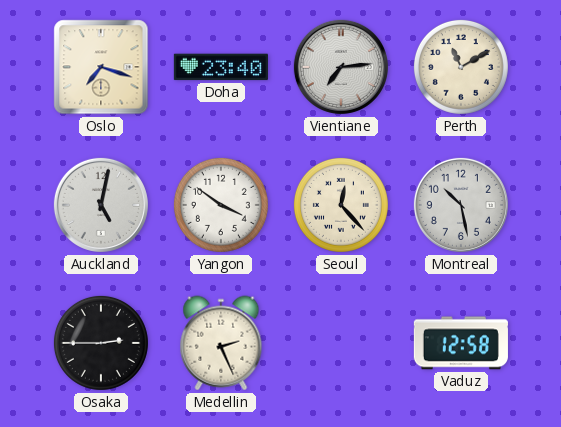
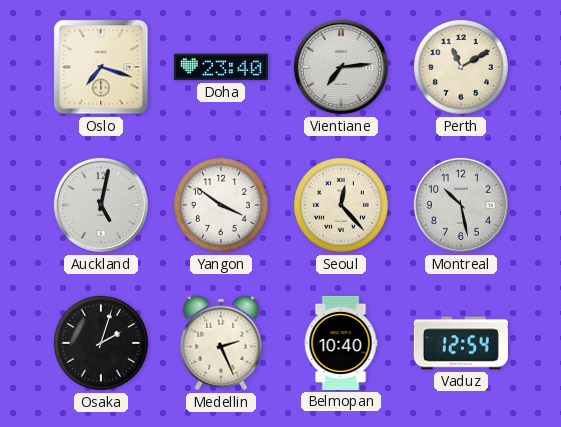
Osaka: 2:45 -> 2:03
Belmopan: none -> 10:40
Vaduz: 12:58 -> 12:54
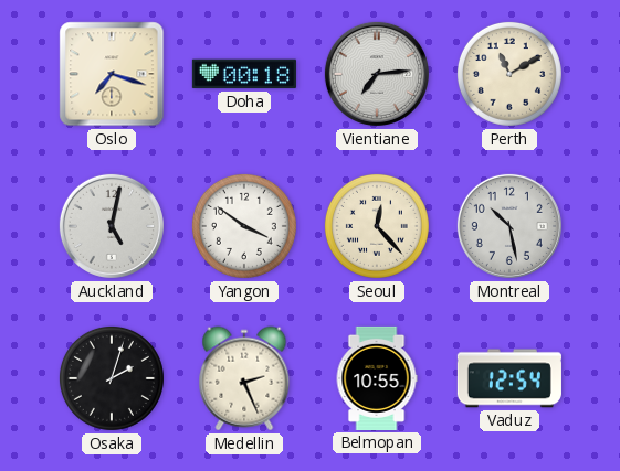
Doha: 23:40 -> 00:18
Belmopan: 10:40 -> 10:55
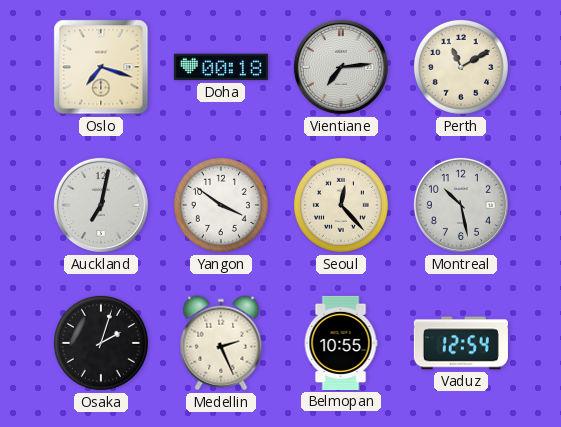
Auckland: 5:02 -> 7:02
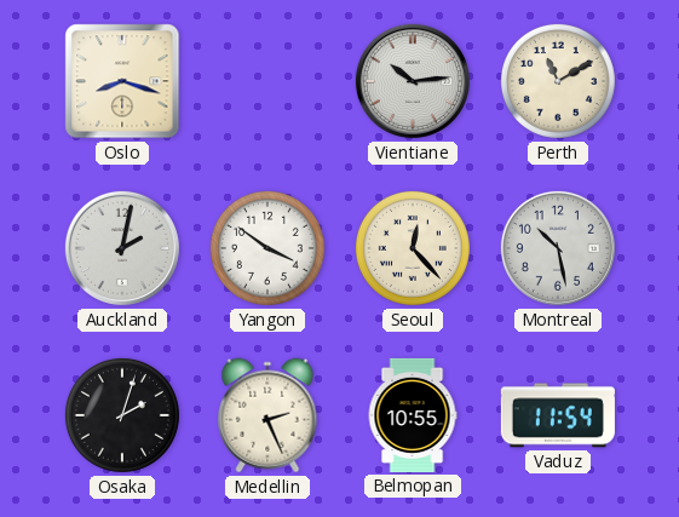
Oslo: 7:18 -> 8:18
Doha: 00:18 -> none
Vientiane: 7:14 -> 10:14
Auckland: 7:02 -> 2:02
Vaduz: 12:54 -> 11:54
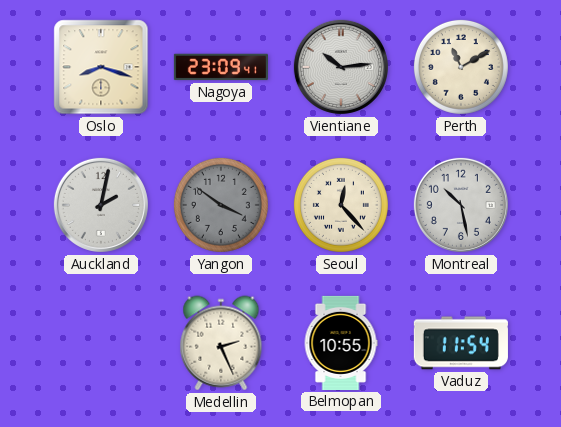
Nagoya: none -> 23:09
Yangon dial: white -> grey
Osaka: 2:03 -> none
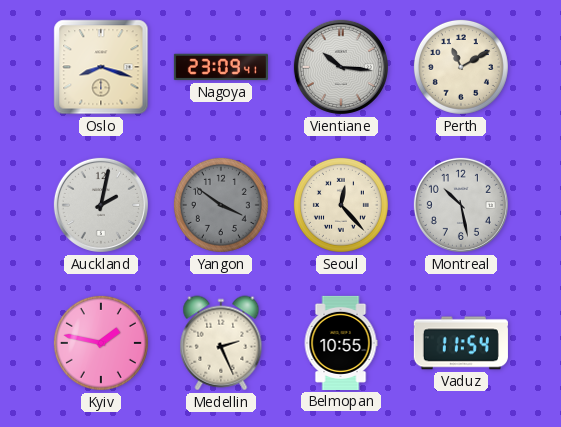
Vientiane: 10:14 -> 10:16
Kyiv: none -> 1:47
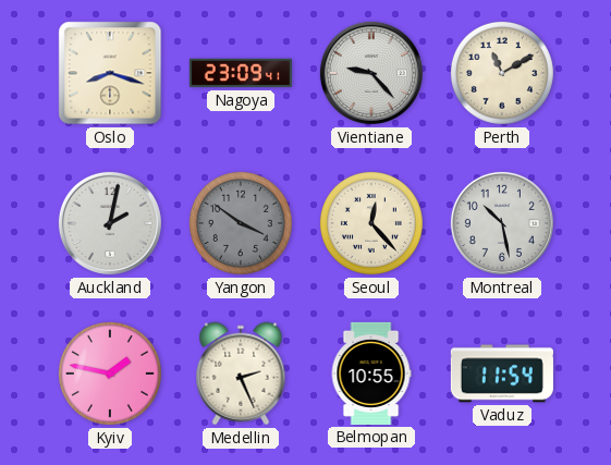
Vientiane: 10:16 -> 9:23
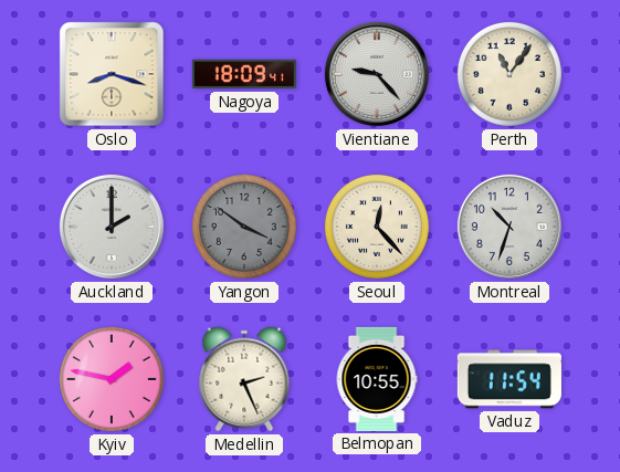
Nagoya: 23:09 -> 18:09
Perth: 11:10 -> 11:06
Auckland: 2:02 -> 2:00
Montreal: 10:28 -> 10:33
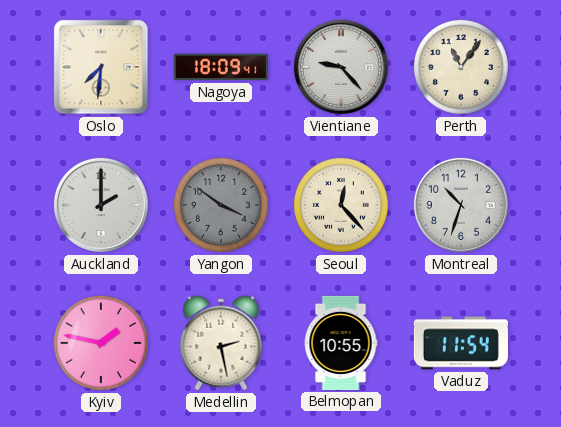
Oslo: 8:18 -> 7:31
Medellin: 2:26 -> 2:28
